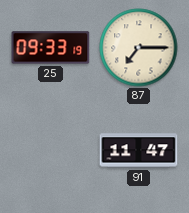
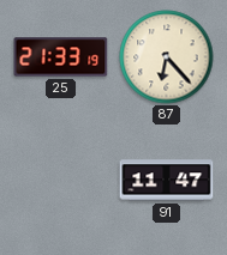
25: 09:33 -> 21:33
87: 7:15 -> 6:23
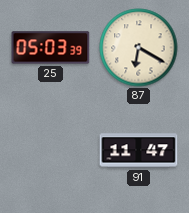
25: 21:33 -> 05:03
87: 6:23 -> 6:20
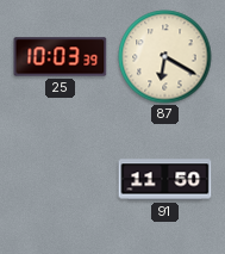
25: 05:03 -> 10:03
91: 11:47 -> 11:50
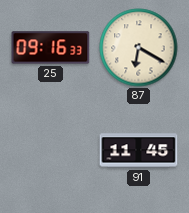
25: 10:03 -> 09:16
91: 11:50 -> 11:45
